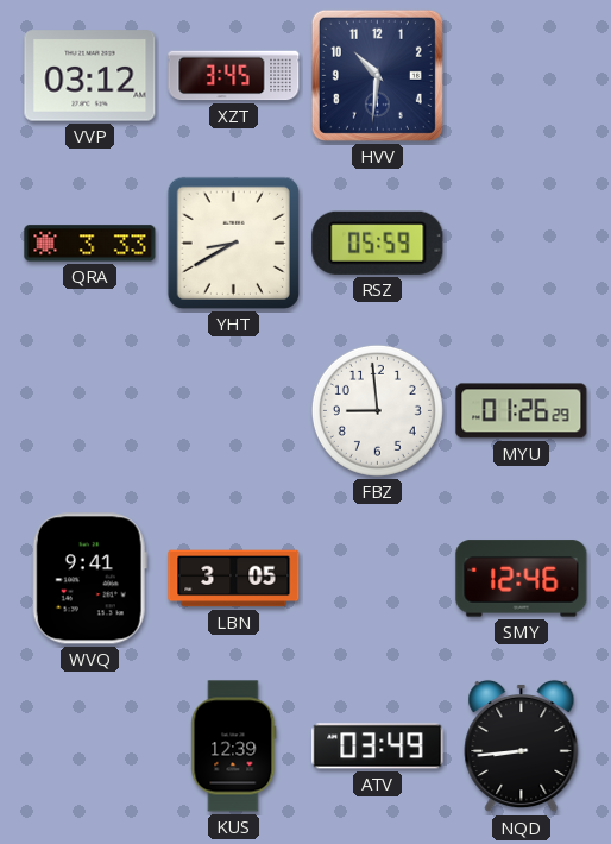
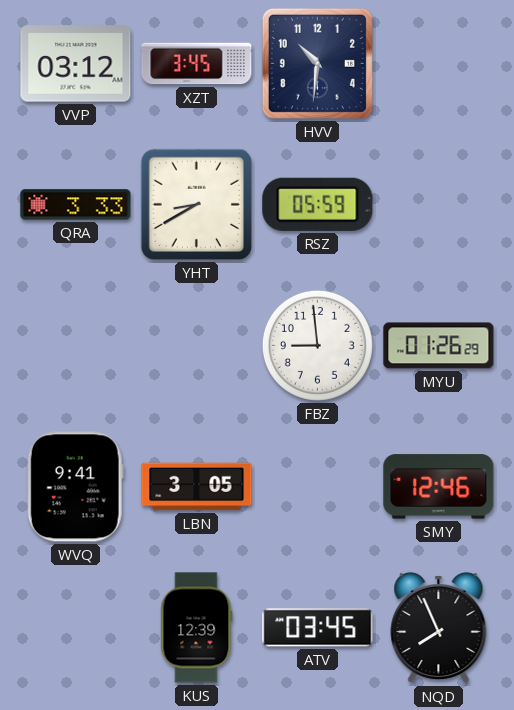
ATV: 03:49 -> 03:45
NQD: 8:44 -> 7:56
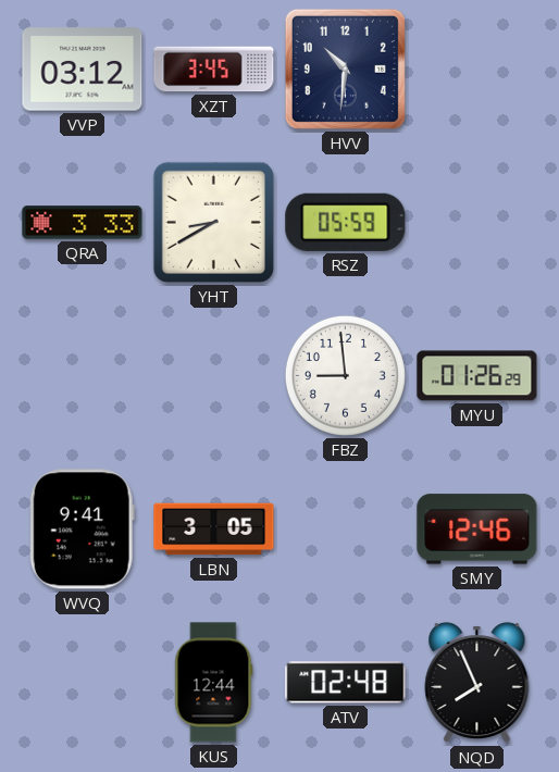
KUS: 12:39 -> 12:44
ATV: 03:45 -> 02:48
